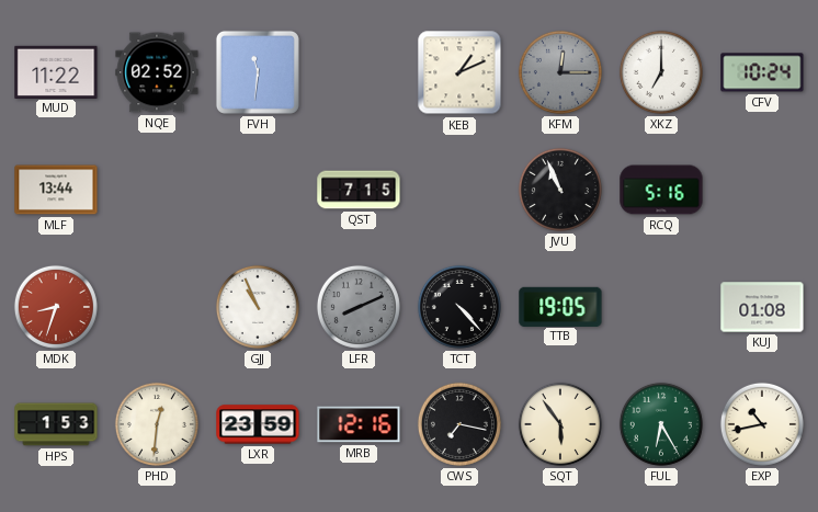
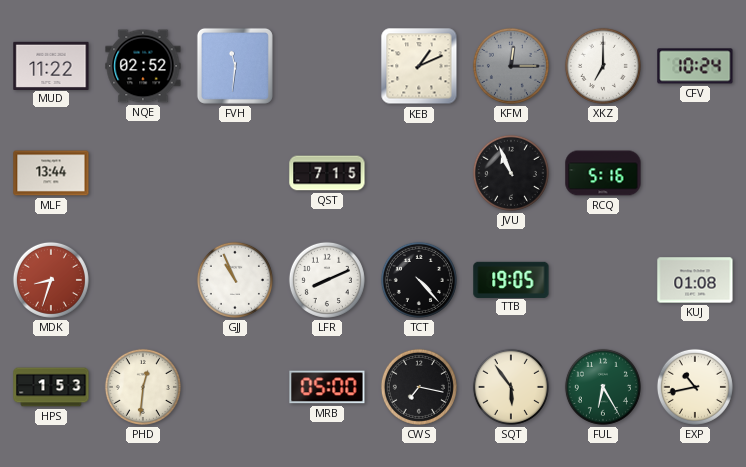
LFR dial: grey -> white
LXR: 23:59 -> none
MRB: 12:16 -> 05:00
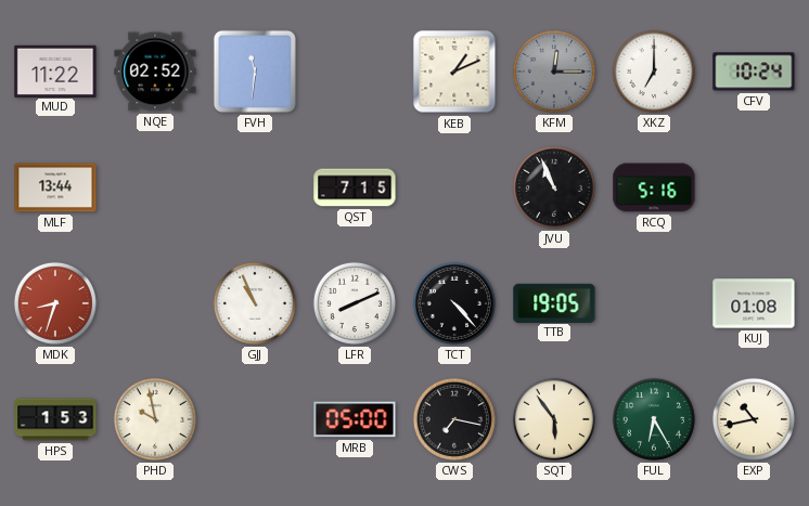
PHD: 12:31 -> 9:58
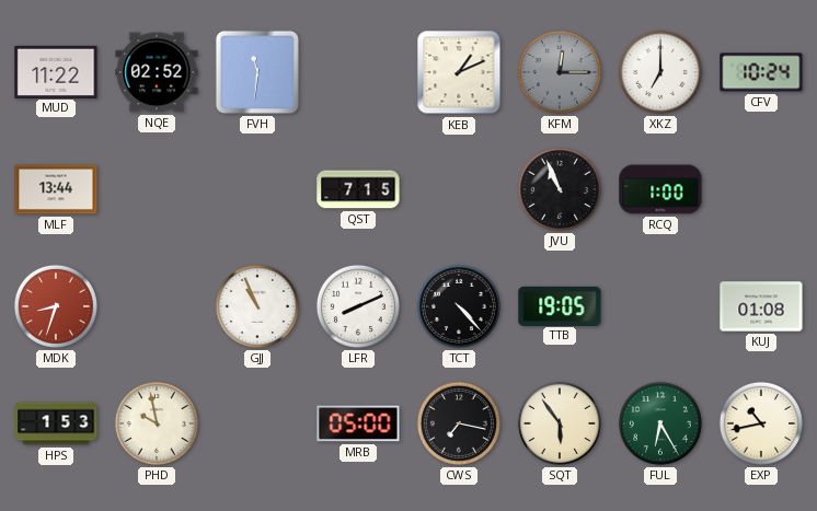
RCQ: 5:16 -> 1:00
